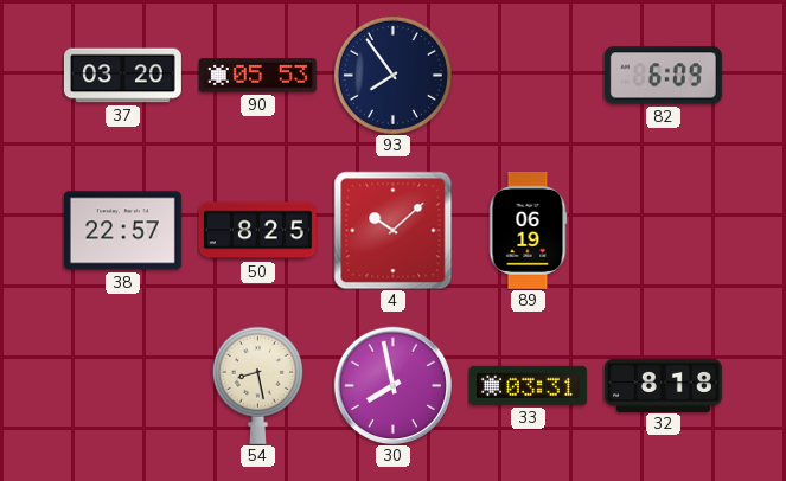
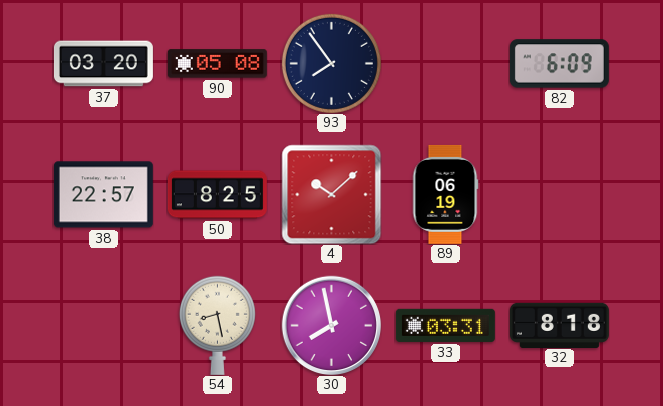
90: 05:53 -> 05:08
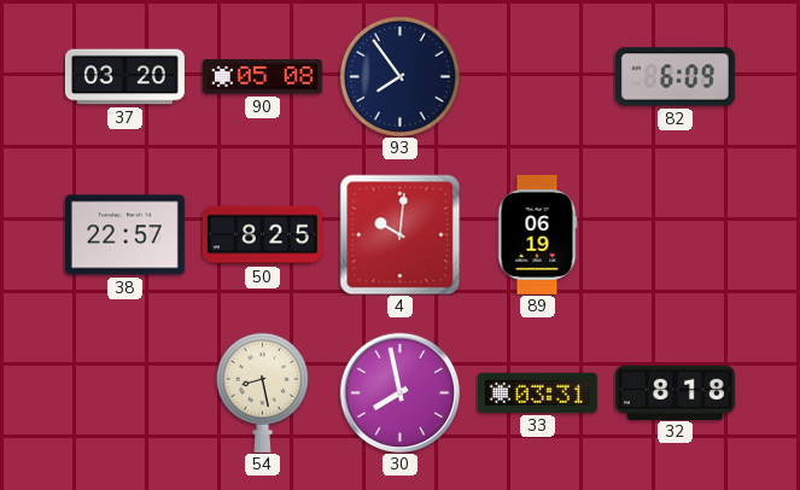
4: 10:08 -> 10:01
